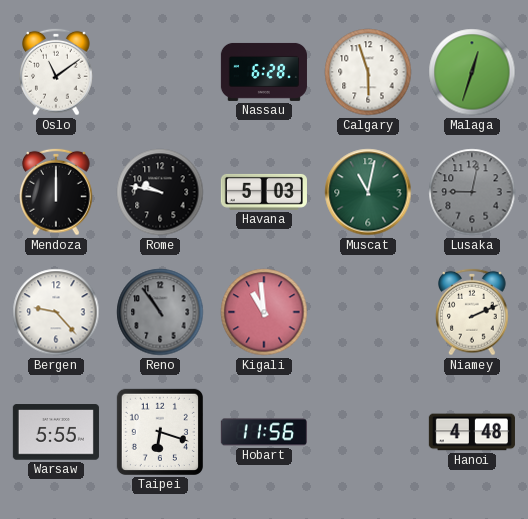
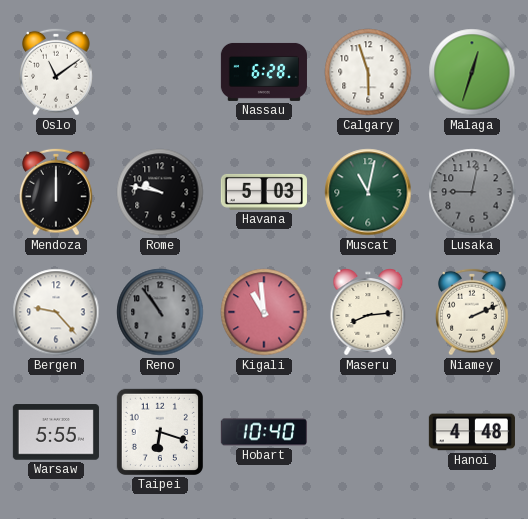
Maseru: none -> 8:14
Hobart: 11:56 -> 10:40
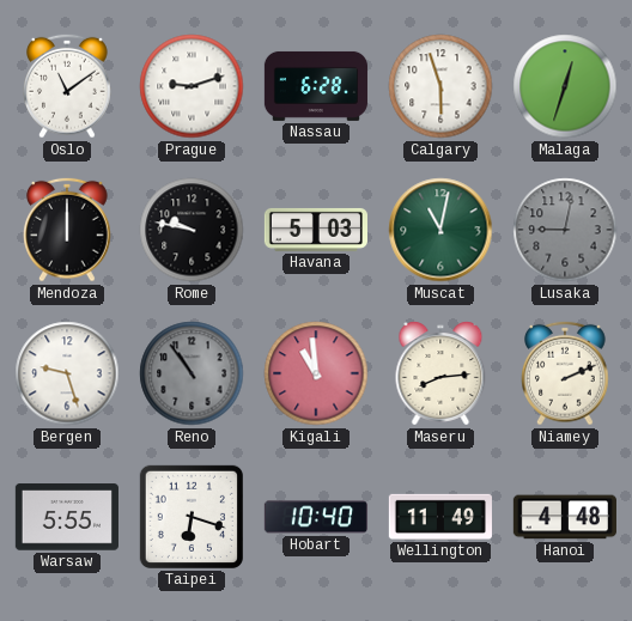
Prague: none -> 9:12
Bergen: 9:23 -> 9:27
Wellington: none -> 11:49
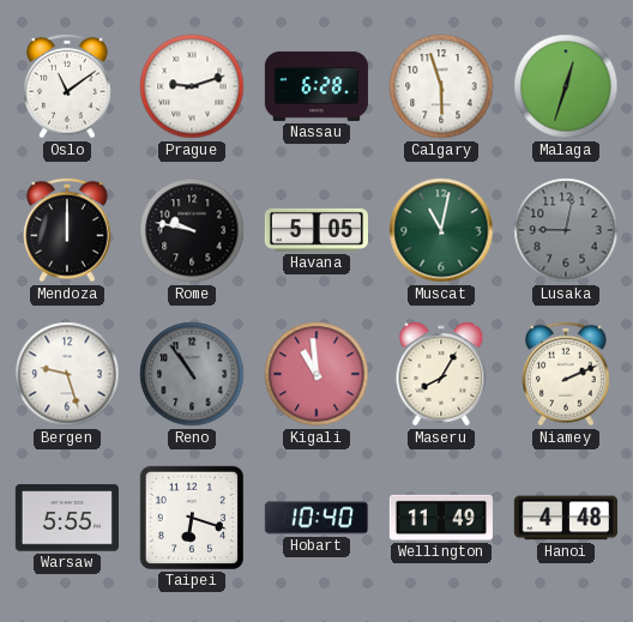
Havana: 5:03 -> 5:05
Maseru: 8:14 -> 8:05
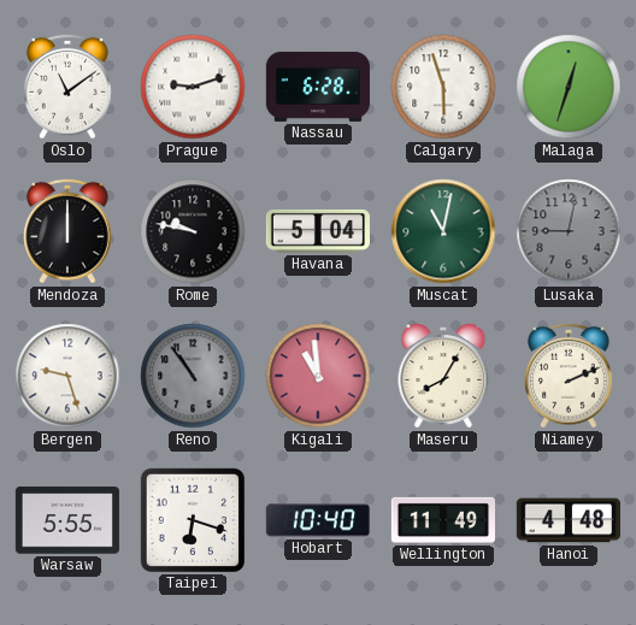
Havana: 5:05 -> 5:04
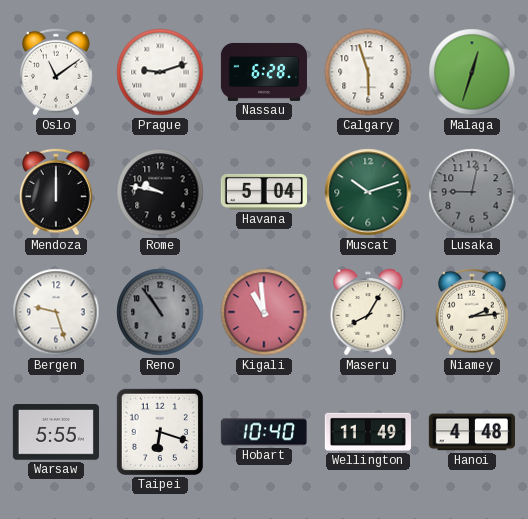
Muscat: 11:02 -> 10:12
Niamey: 2:11 -> 2:14
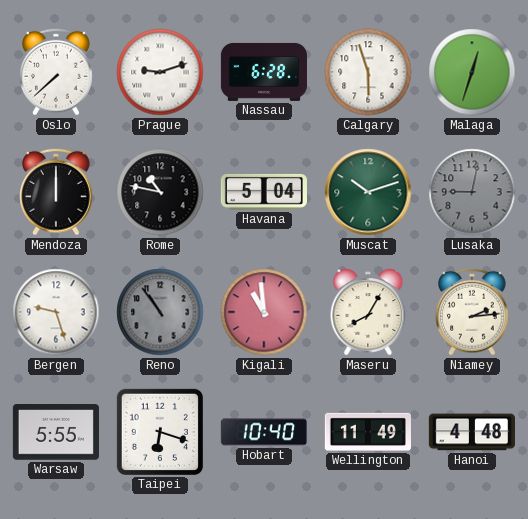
Oslo: 11:09 -> 7:38
Rome: 9:47 -> 10:47
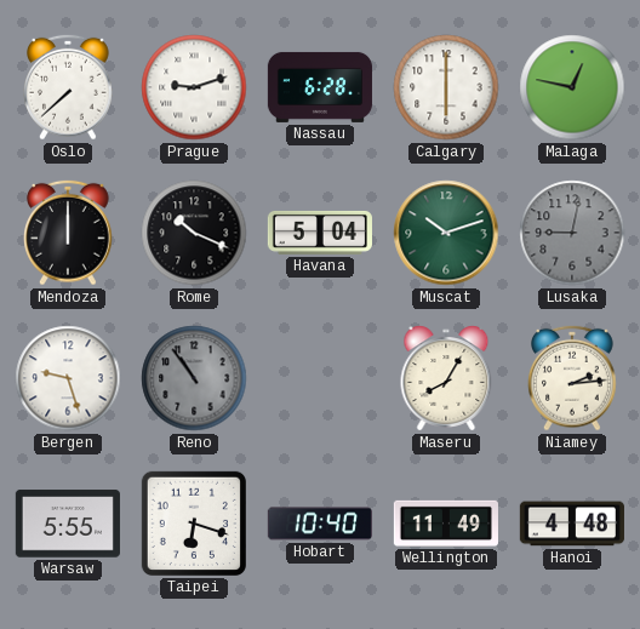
Calgary: 5:57 -> 6:00
Malaga: 12:33 -> 12:47
Rome: 10:47 -> 10:19
Kigali: 10:59 -> none
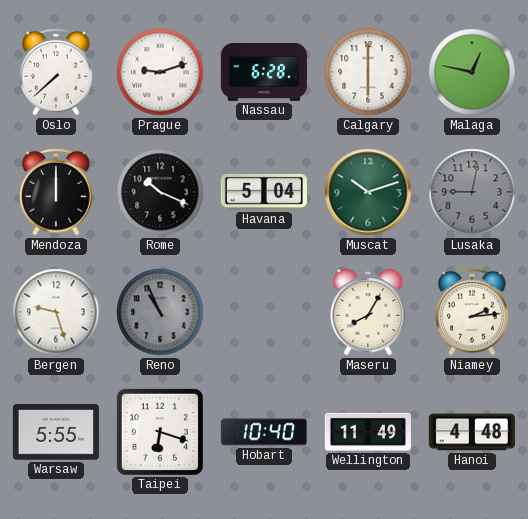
Reno: 10:54 -> 10:56
